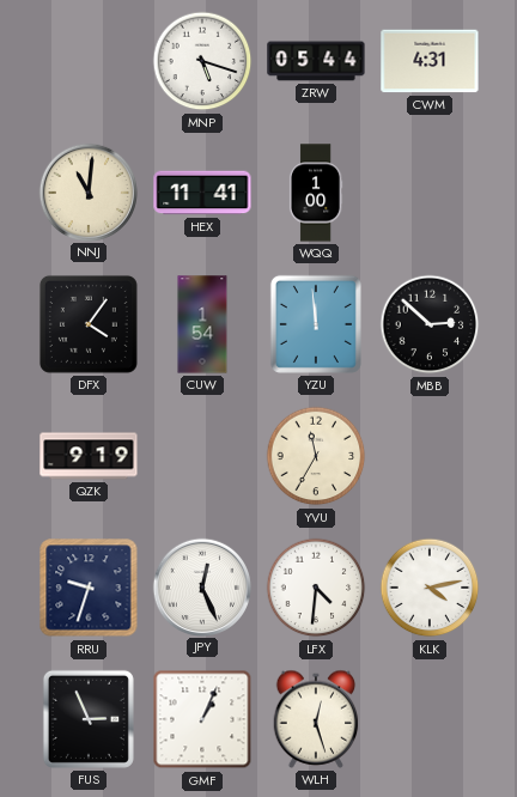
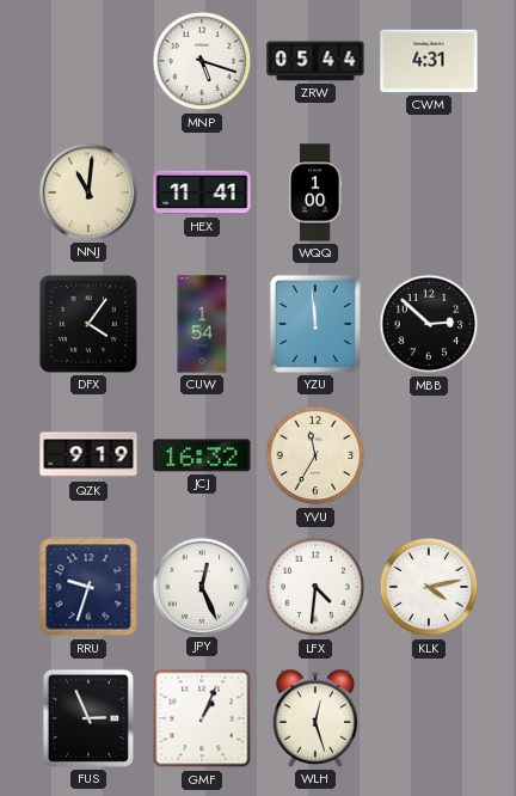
JCJ: none -> 16:32
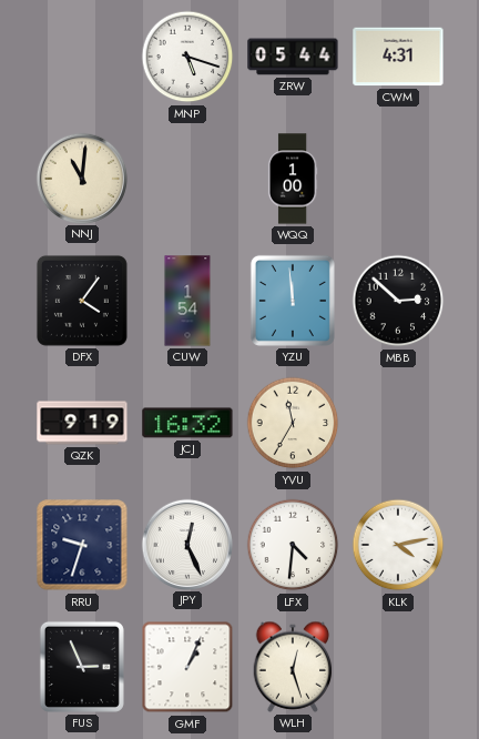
HEX: 11:41 -> none
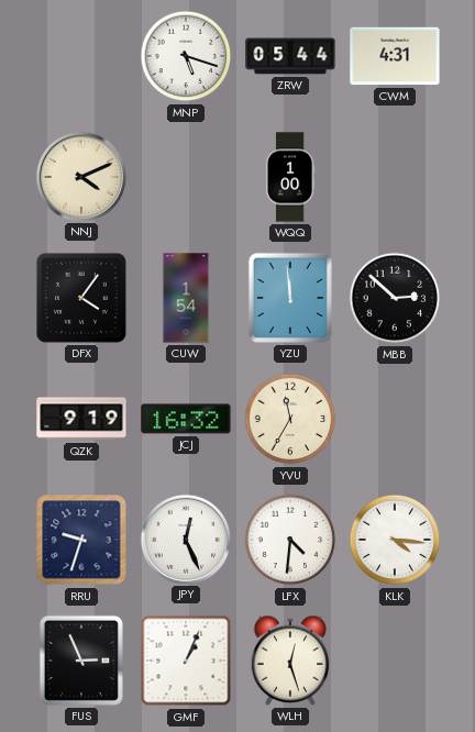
NNJ: 11:01 -> 4:11
KLK: 4:13 -> 4:16
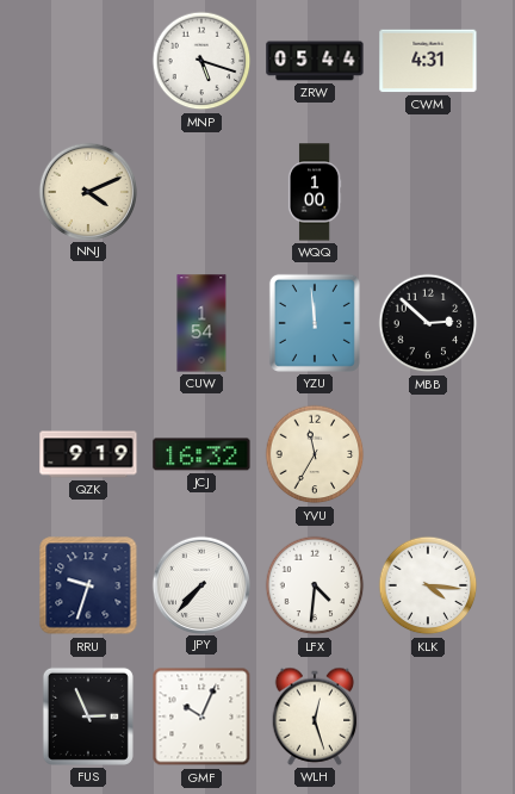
DFX: 4:06 -> none
JPY: 12:26 -> 7:37
GMF: 1:04 -> 10:04
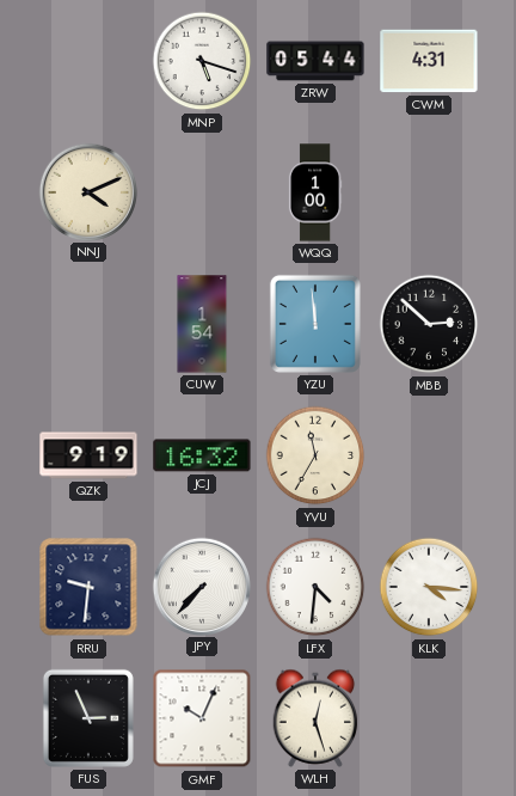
RRU: 9:33 -> 9:31
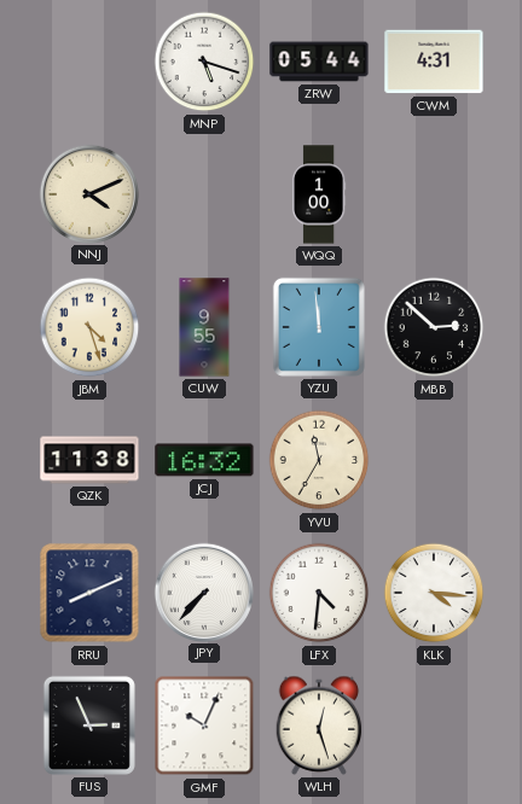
JBM: none -> 4:27
CUW: 1:54 -> 9:55
QZK: 9:19 -> 11:38
RRU: 9:31 -> 8:11
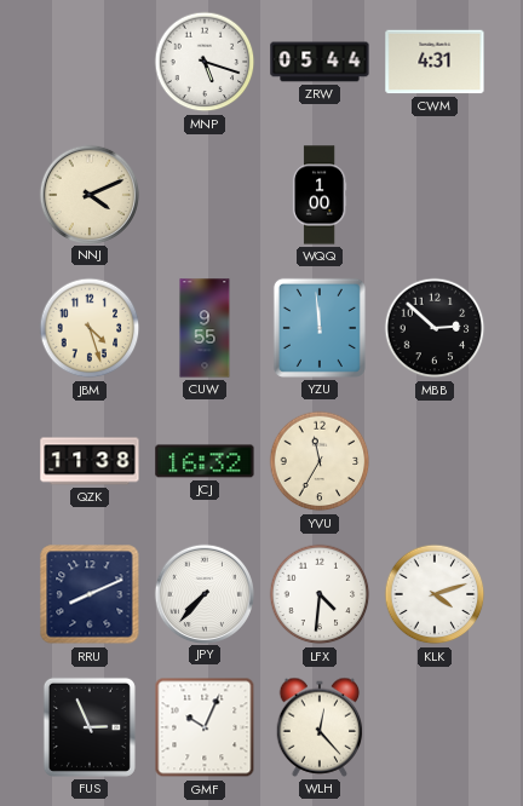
KLK: 4:16 -> 4:12
WLH: 12:27 -> 12:23
